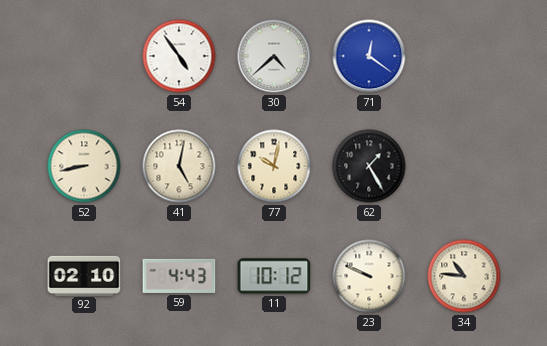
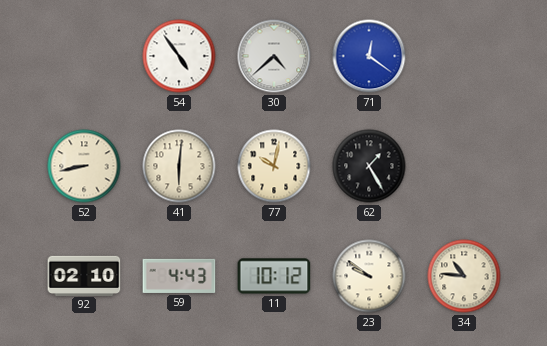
41: 5:02 -> 6:01
23: 9:49 -> 9:51
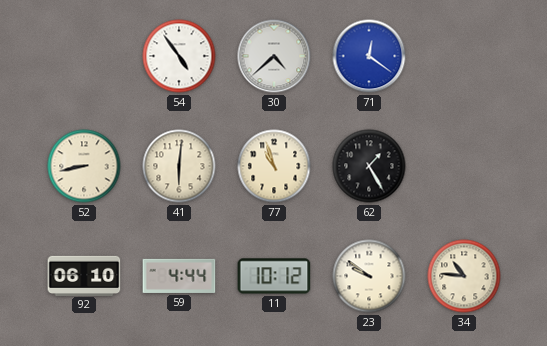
77: 10:02 -> 10:57
92: 02:10 -> 06:10
59: 4:43 -> 4:44
